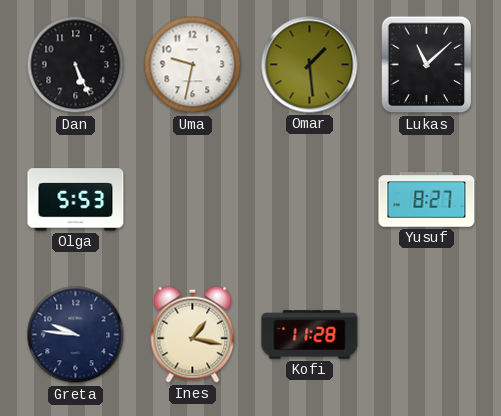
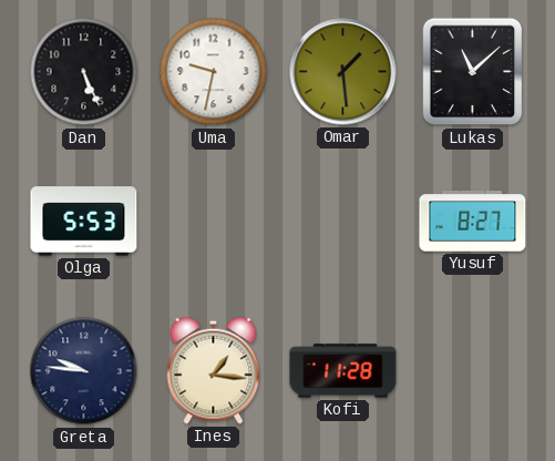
Ines: 1:17 -> 1:16
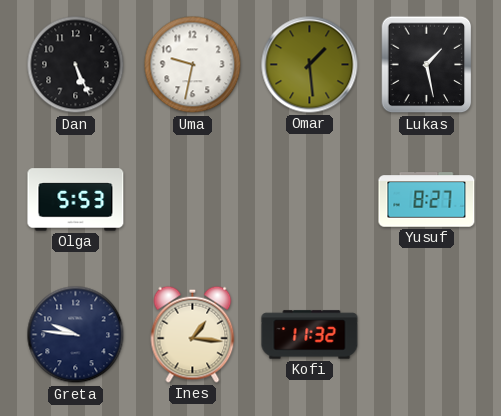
Lukas: 11:08 -> 1:28
Kofi: 11:28 -> 11:32
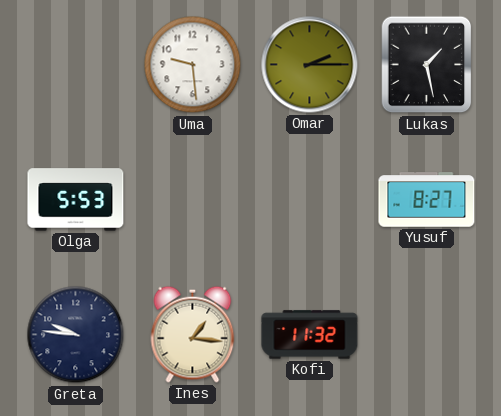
Dan: 5:26 -> none
Uma: 9:32 -> 9:29
Omar: 1:29 -> 2:15
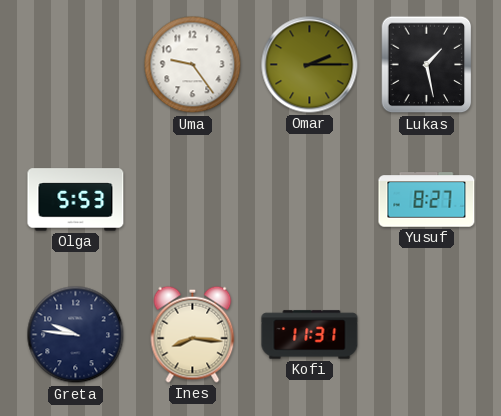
Uma: 9:29 -> 9:24
Ines: 1:16 -> 8:16
Kofi: 11:32 -> 11:31
